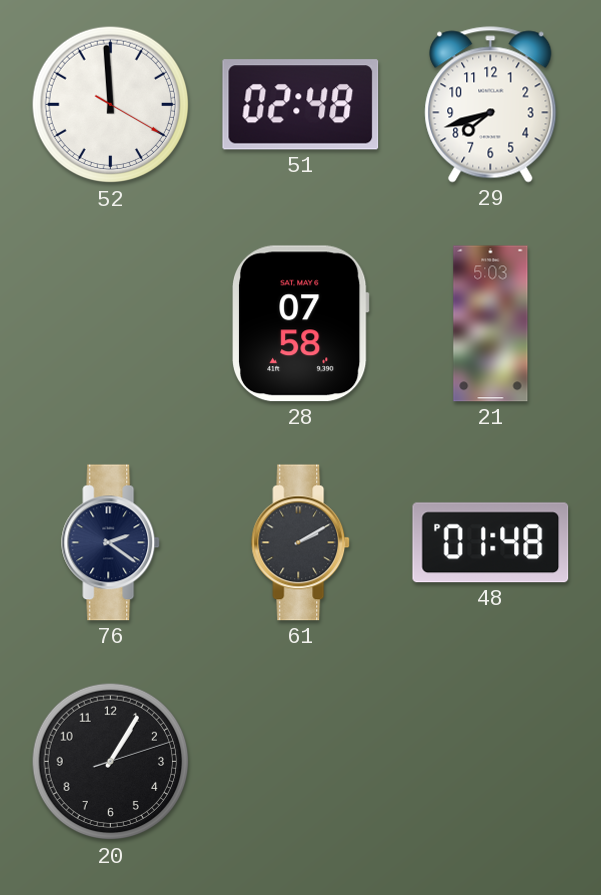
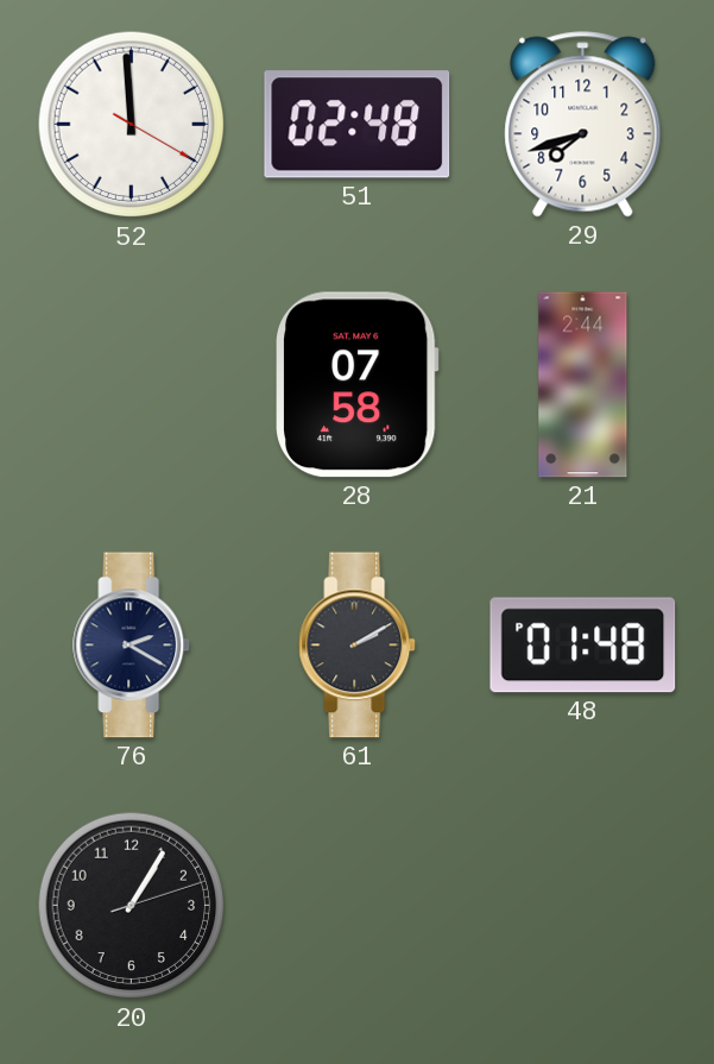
21: 5:03 -> 2:44
76: 2:21 -> 2:20
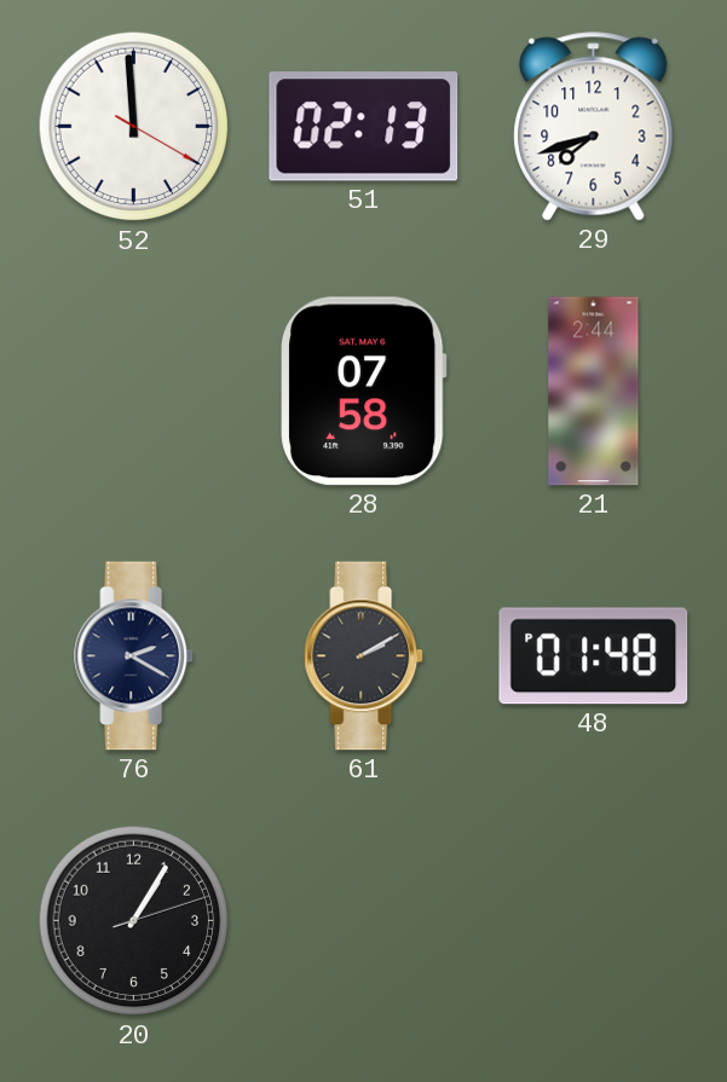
51: 02:48 -> 02:13
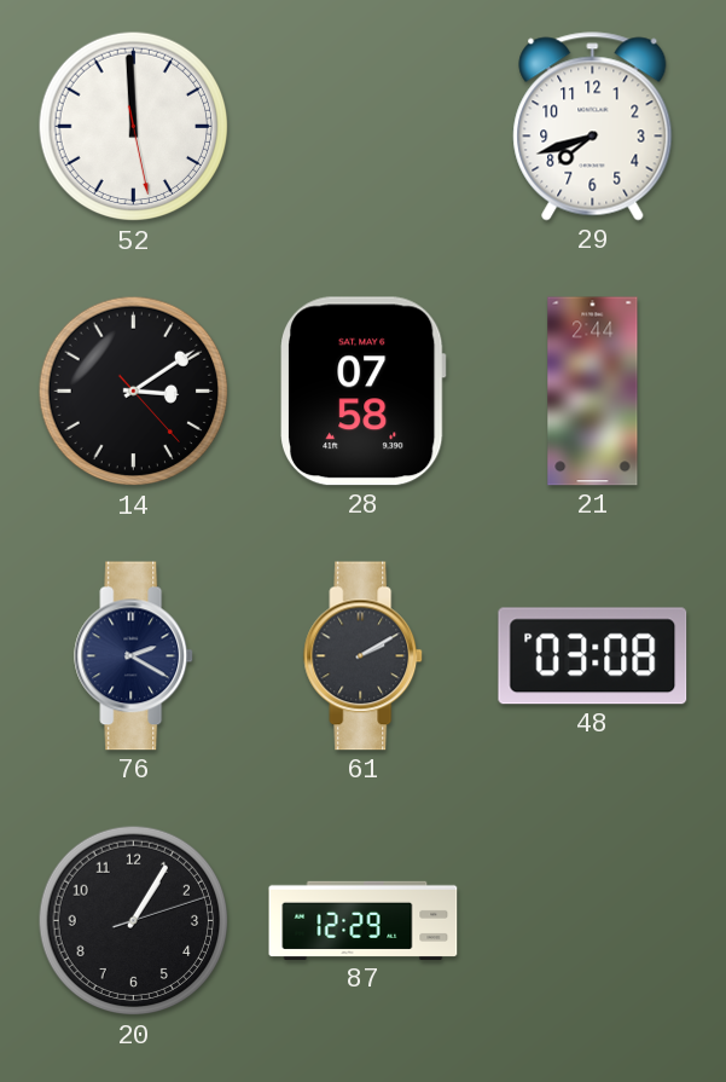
52: 11:59:20 -> 11:59:28
51: 02:13 -> none
14: none -> 3:09
48: 01:48 -> 03:08
87: none -> 12:29
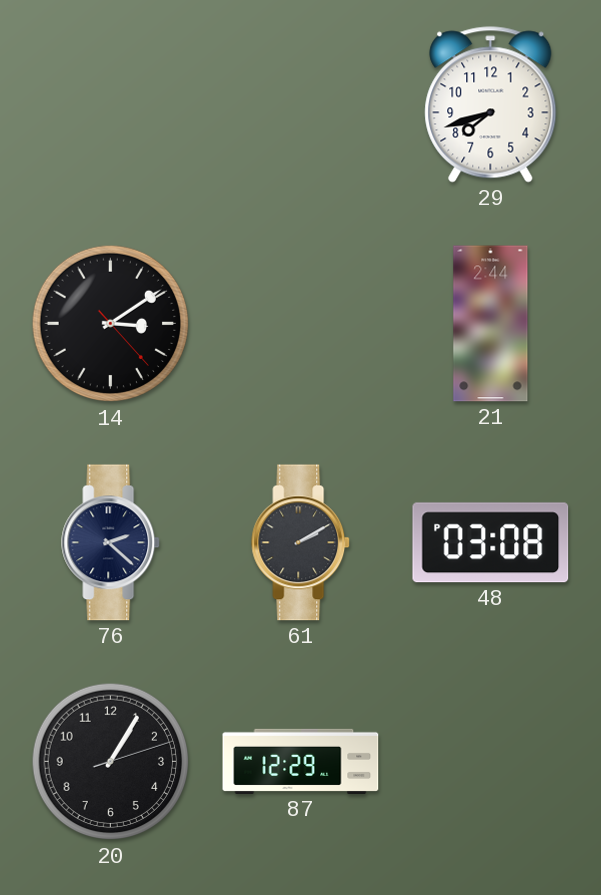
52: 11:59 -> none
28: 07:58 -> none
76: 2:20 -> 2:22
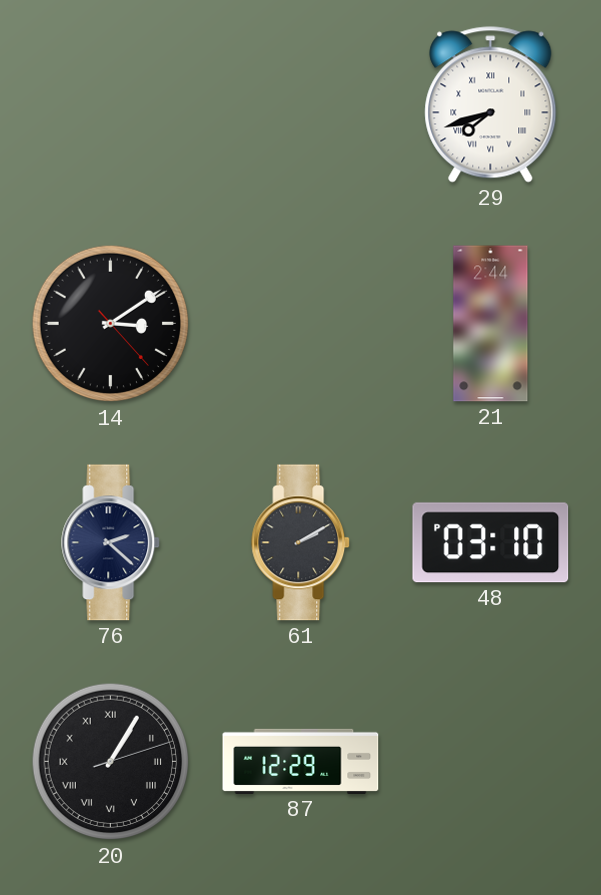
29 numerals: Arabic -> Roman
48: 03:08 -> 03:10
20 numerals: Arabic -> Roman
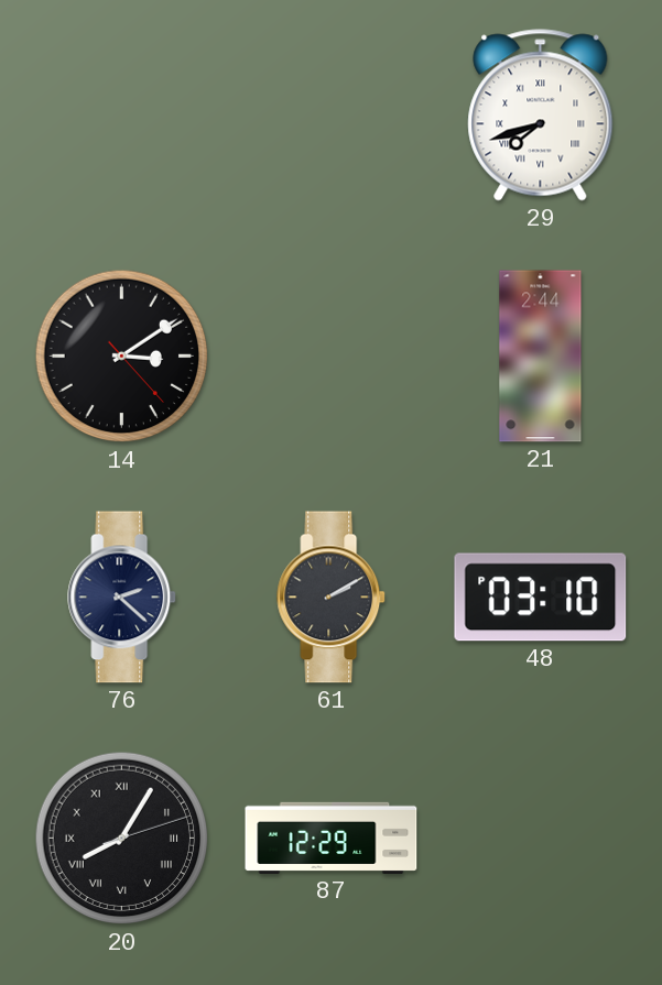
20: 1:05 -> 8:05
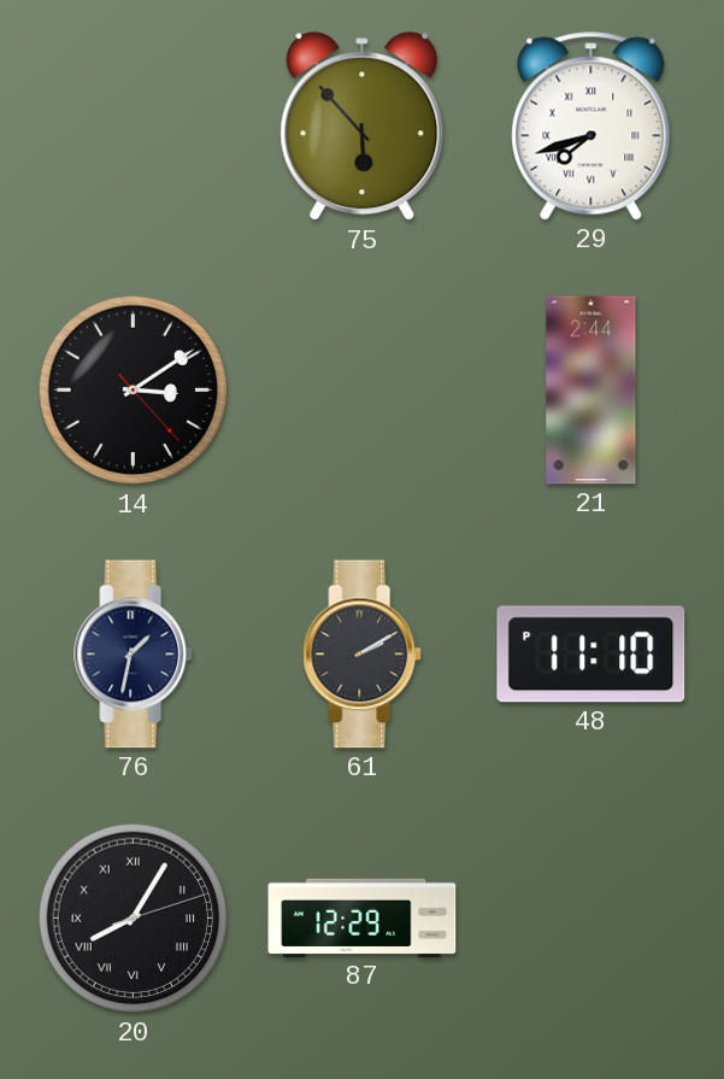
75: none -> 5:53
76: 2:22 -> 1:32
48: 03:10 -> 11:10
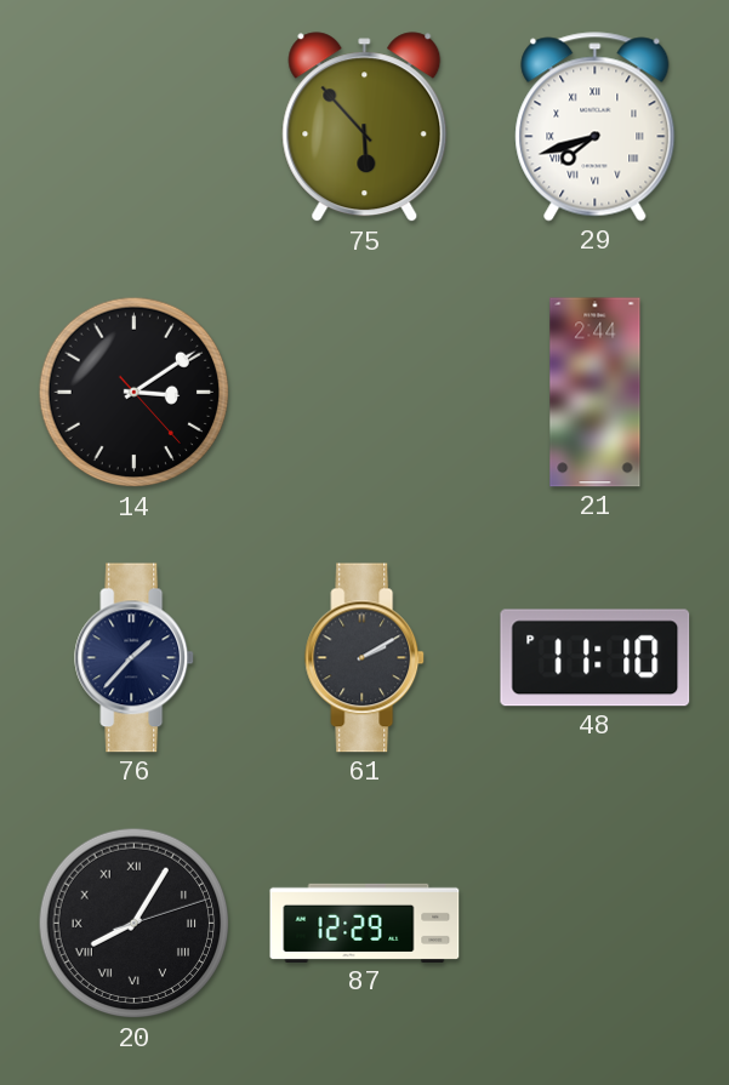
76: 1:32 -> 1:37
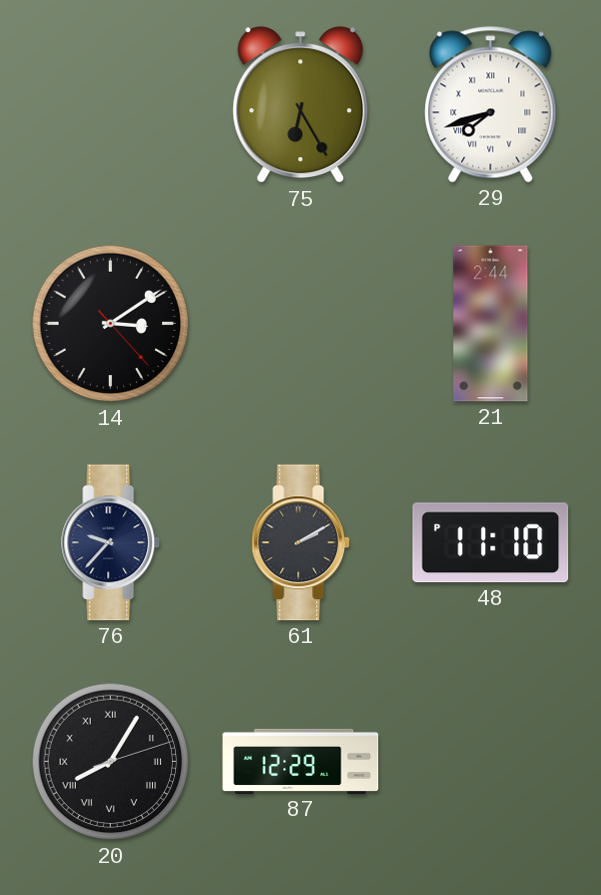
75: 5:53 -> 6:25
76: 1:37 -> 9:37
